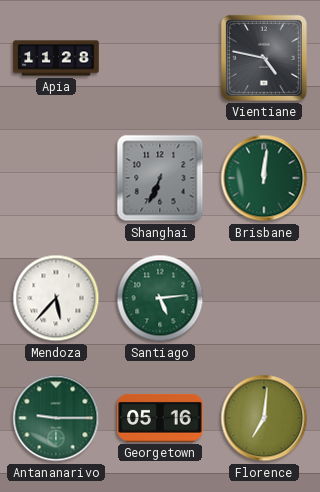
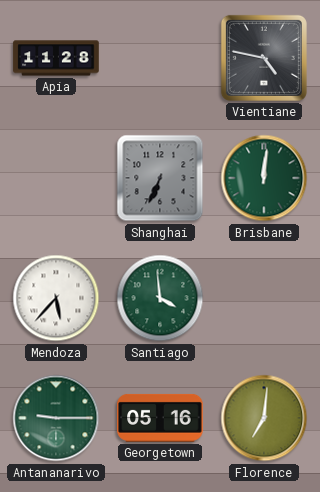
Santiago: 5:14 -> 3:59
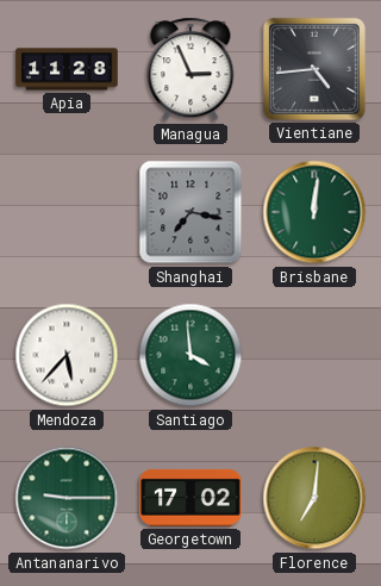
Managua: none -> 2:56
Vientiane: 4:47 -> 4:44
Shanghai: 6:34 -> 7:17
Georgetown: 05:16 -> 17:02
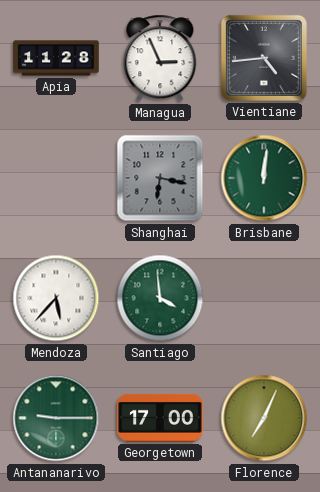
Shanghai: 7:17 -> 6:17
Georgetown: 17:02 -> 17:00
Florence: 7:01 -> 7:04
